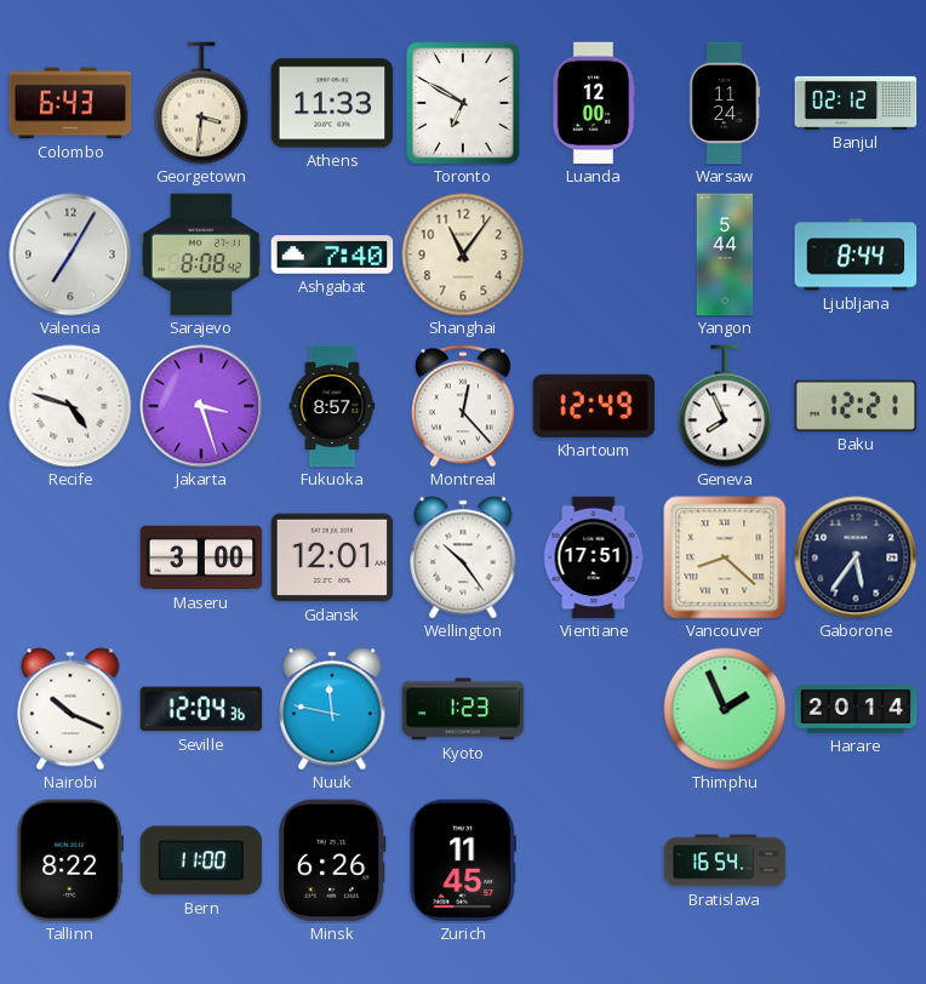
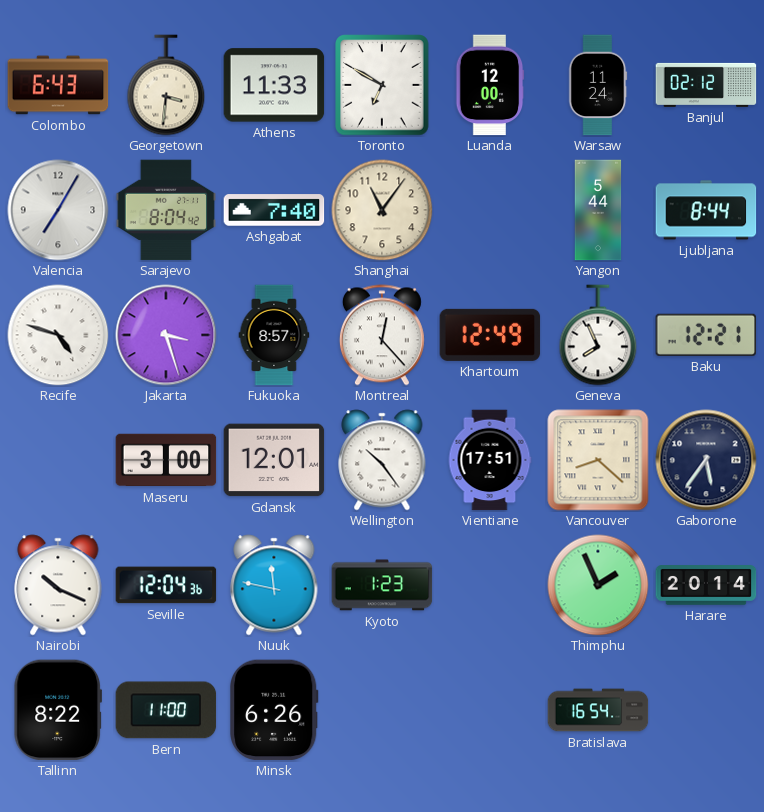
Sarajevo: 8:08 -> 8:04
Zurich: 11:45 -> none
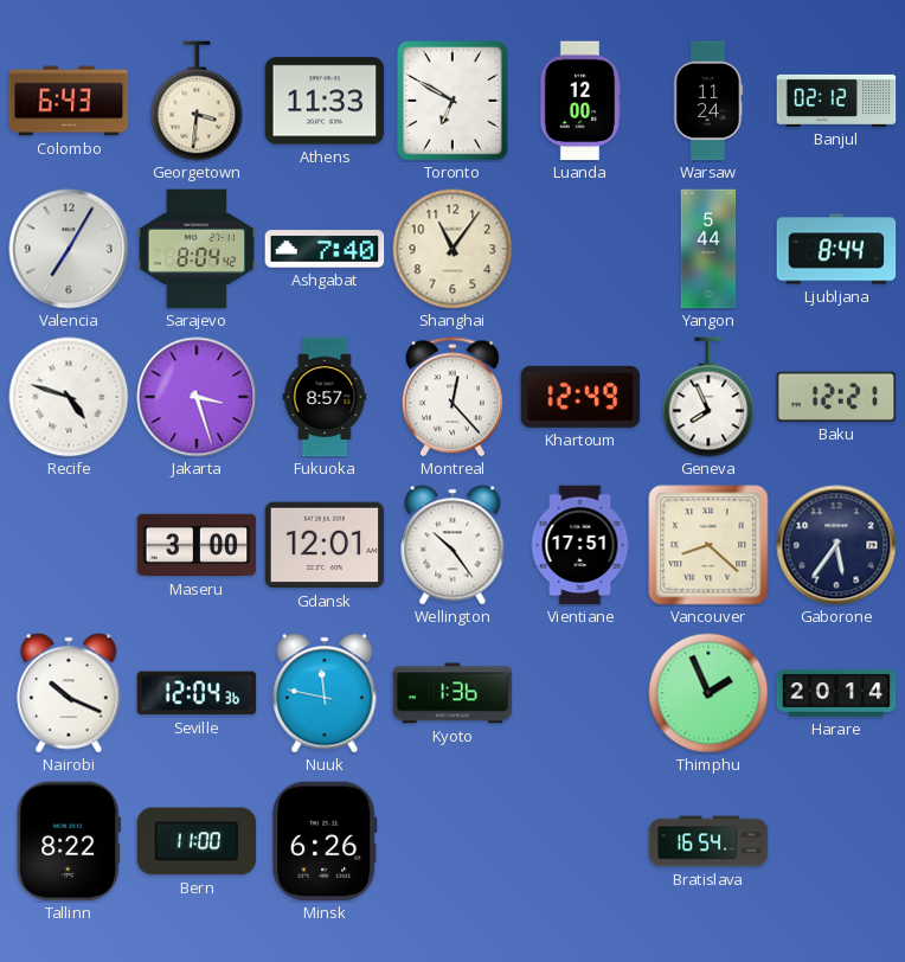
Kyoto: 1:23 -> 1:36
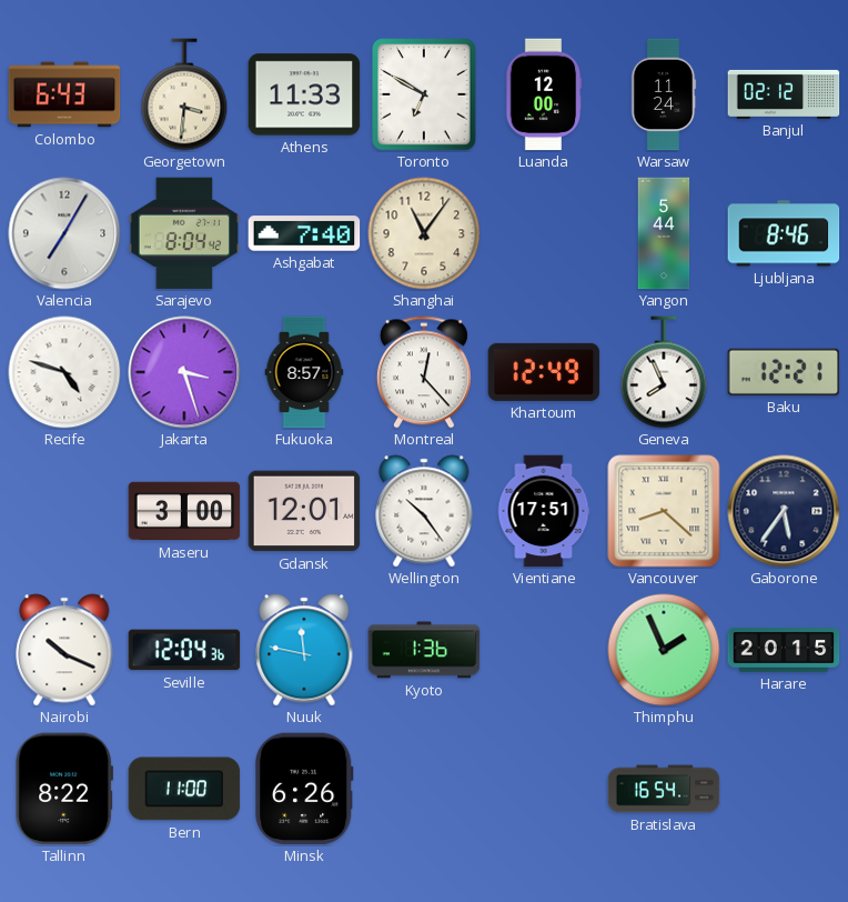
Ljubljana: 8:44 -> 8:46
Harare: 20:14 -> 20:15
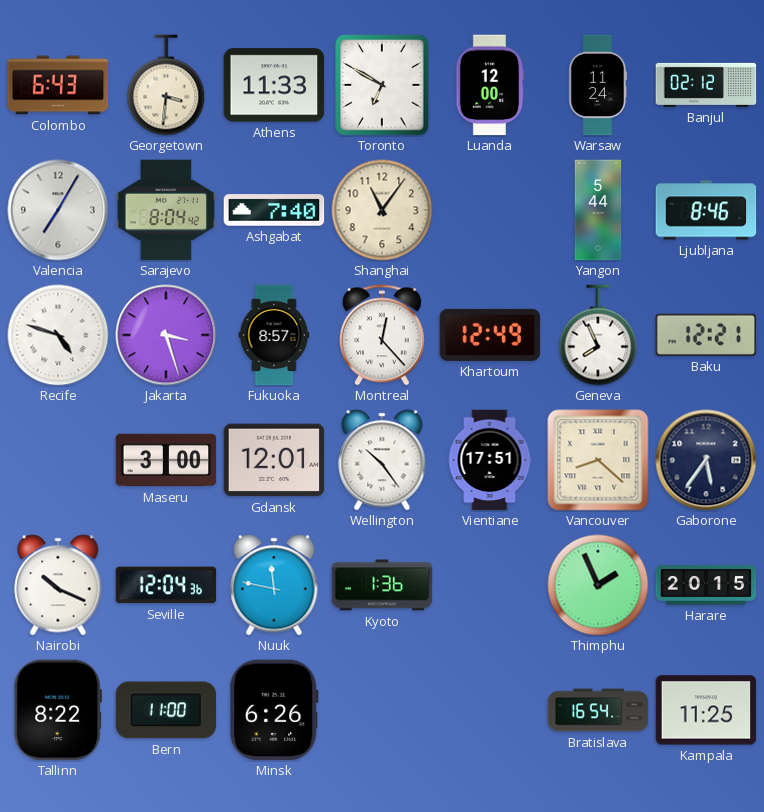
Kampala: none -> 11:25
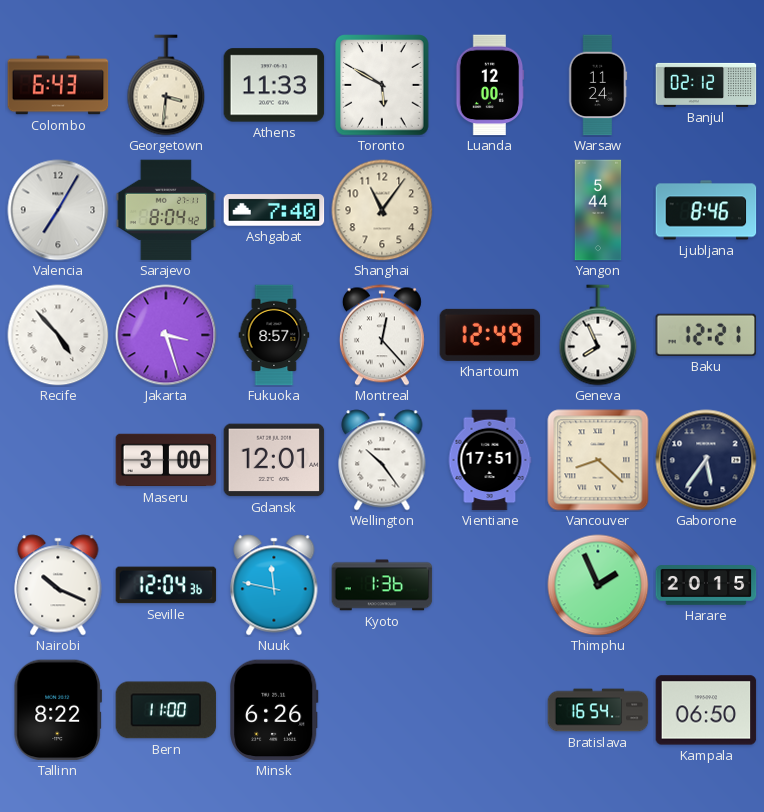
Toronto: 6:50 -> 5:50
Recife: 4:48 -> 4:53
Kampala: 11:25 -> 06:50
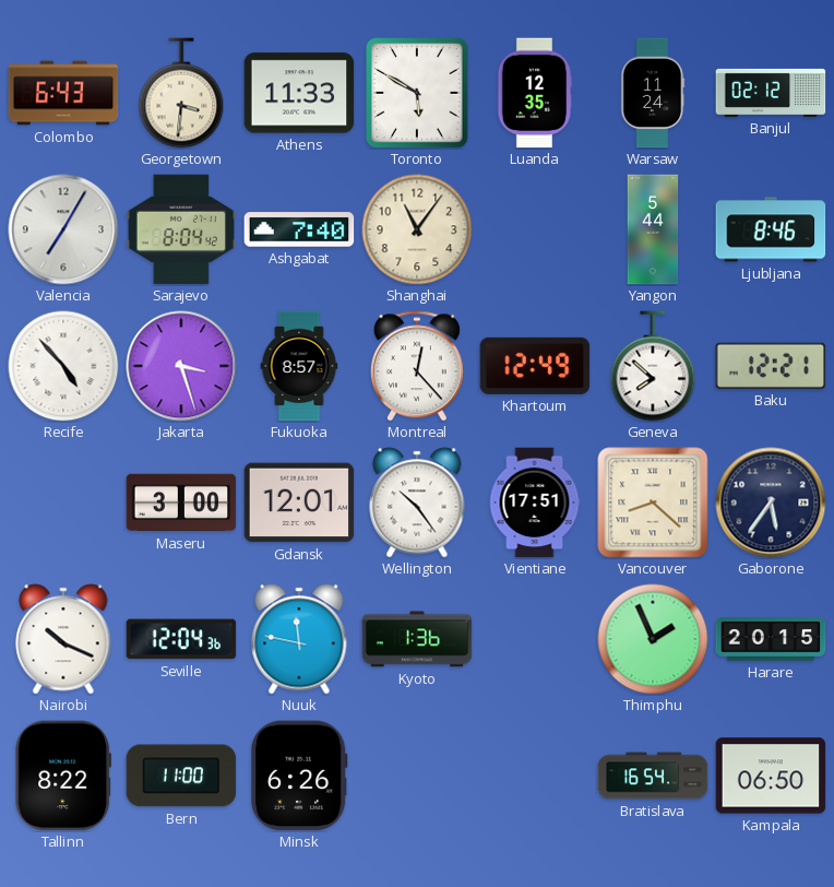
Luanda: 12:00 -> 12:35
Geneva: 7:56 -> 7:52
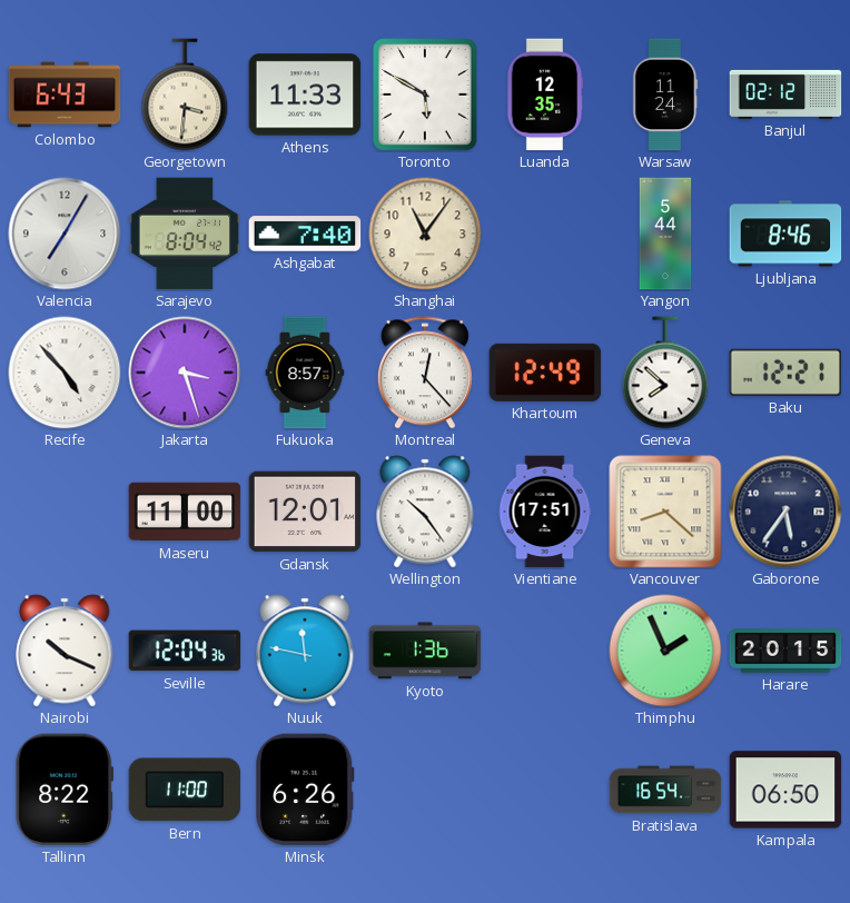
Maseru: 3:00 -> 11:00
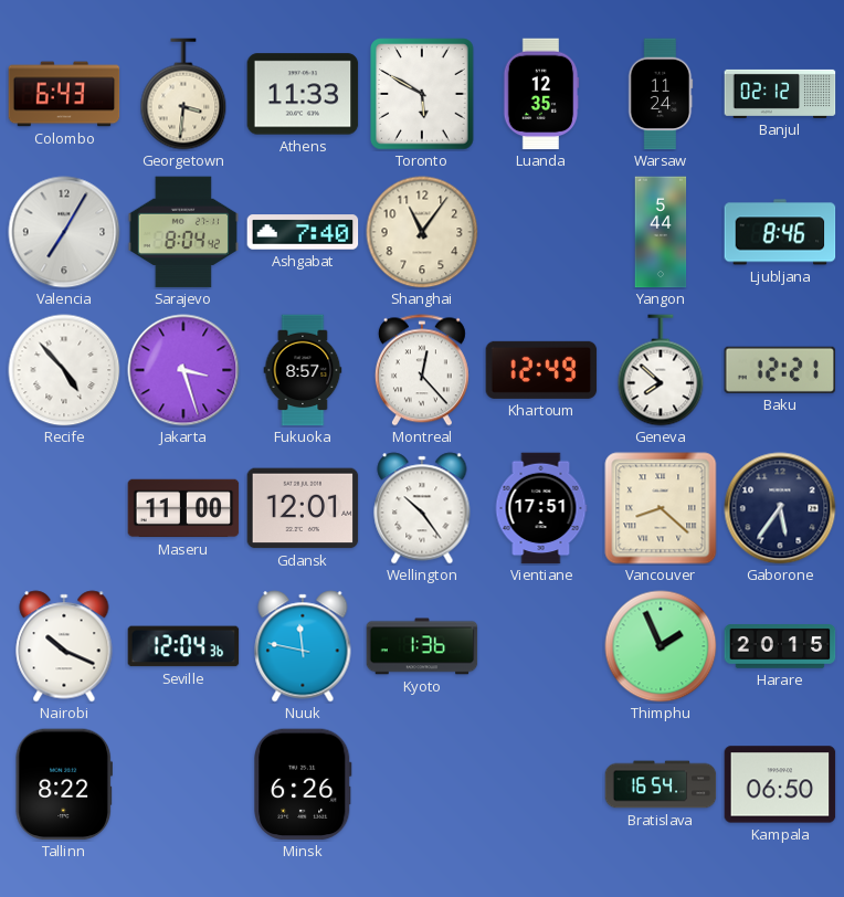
Bern: 11:00 -> none
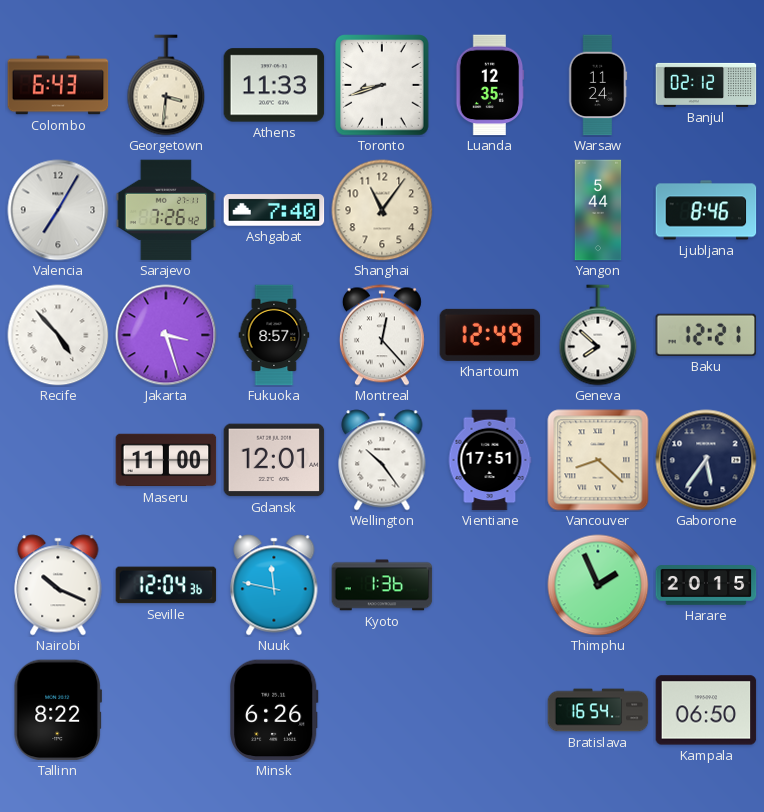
Toronto: 5:50 -> 8:42
Sarajevo: 8:04 -> 7:26
